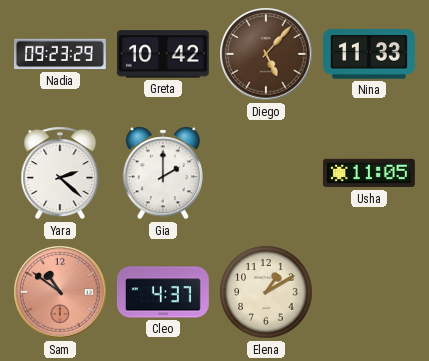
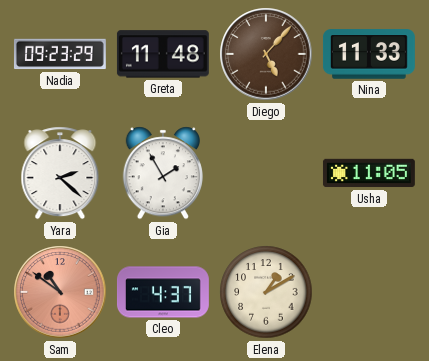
Greta: 10:42 -> 11:48
Gia: 2:00 -> 1:55
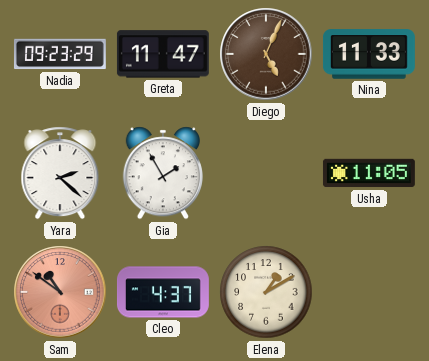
Greta: 11:48 -> 11:47
Diego: 5:07 -> 5:04
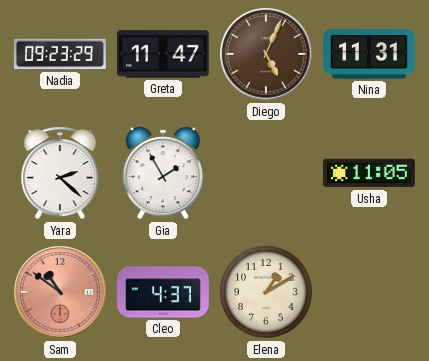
Nina: 11:33 -> 11:31
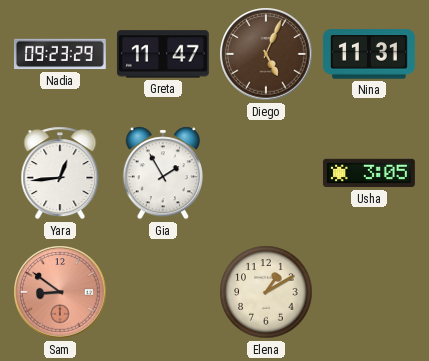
Yara: 2:22 -> 12:44
Usha: 11:05 -> 3:05
Sam: 10:51 -> 8:51
Cleo: 4:37 -> none
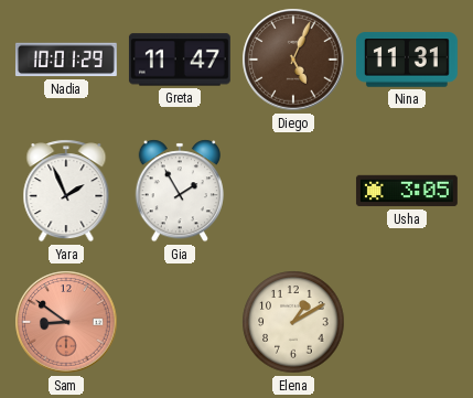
Nadia: 09:23 -> 10:01
Yara: 12:44 -> 1:56
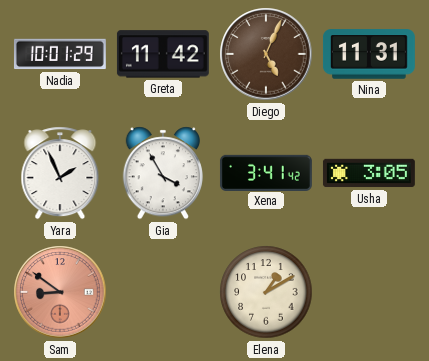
Greta: 11:47 -> 11:42
Gia: 1:55 -> 3:55
Xena: none -> 3:41
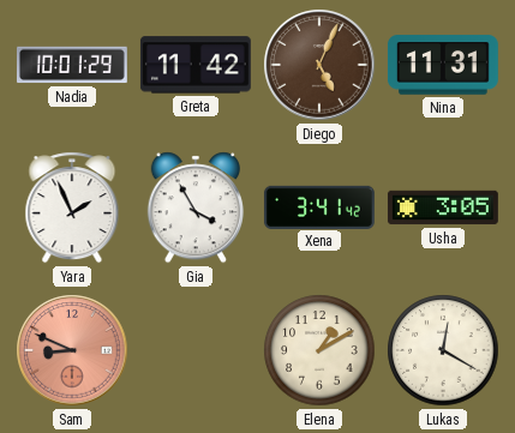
Sam: 8:51 -> 8:49
Lukas: none -> 12:20
